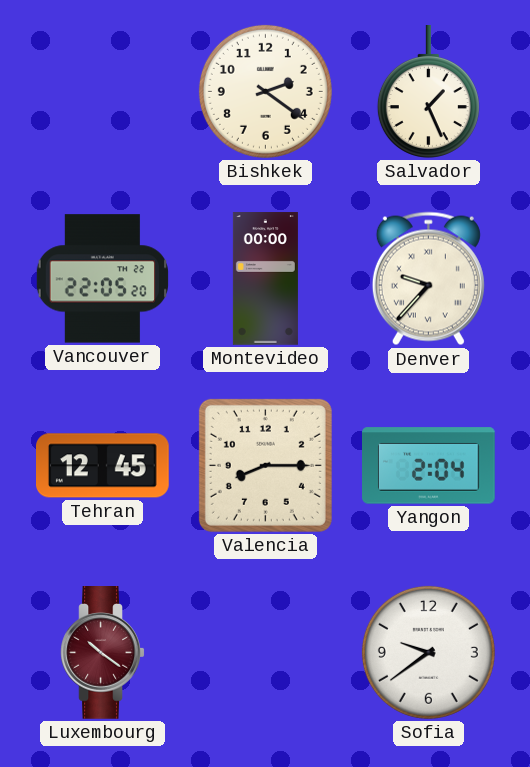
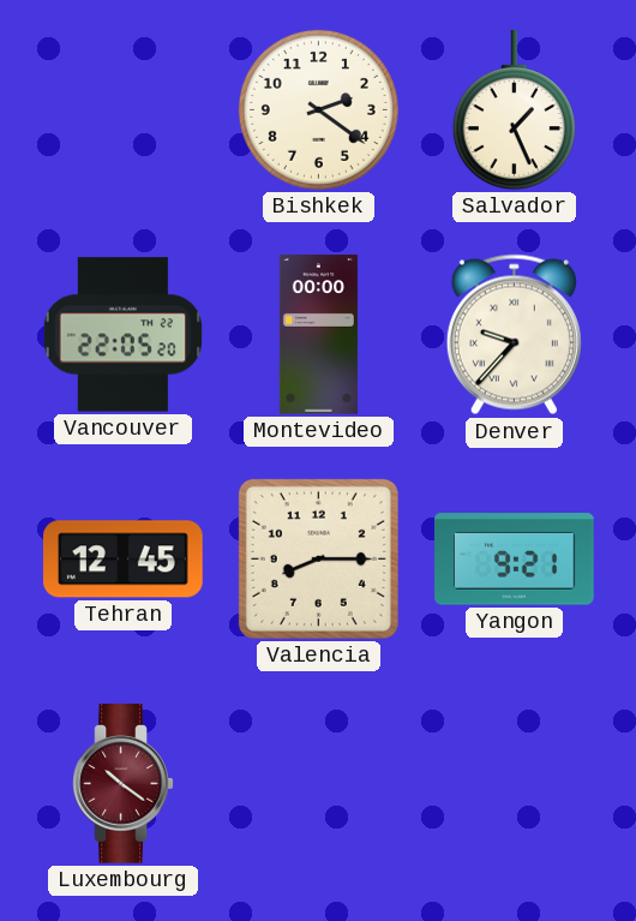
Yangon: 2:04 -> 9:21
Sofia: 9:39 -> none
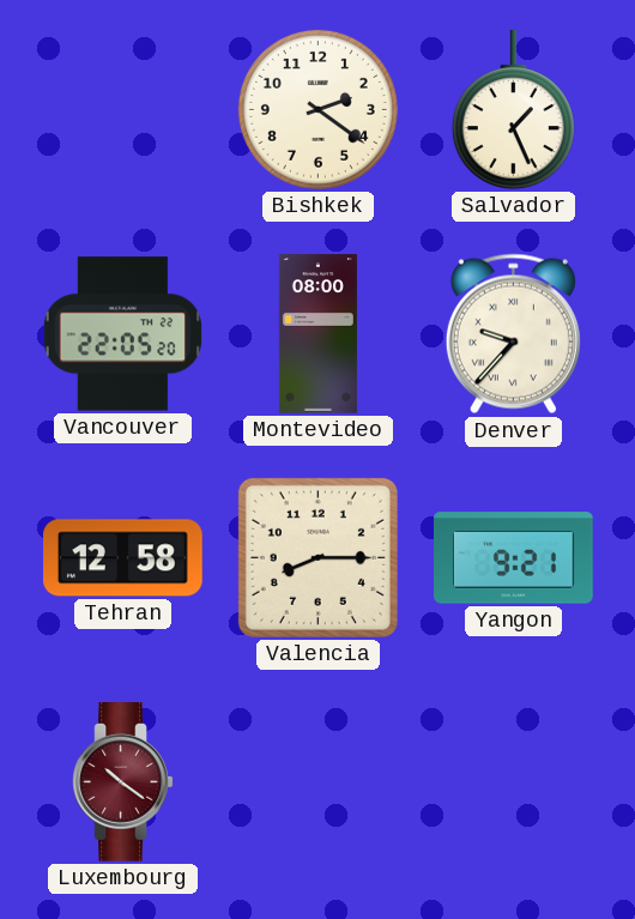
Montevideo: 00:00 -> 08:00
Tehran: 12:45 -> 12:58
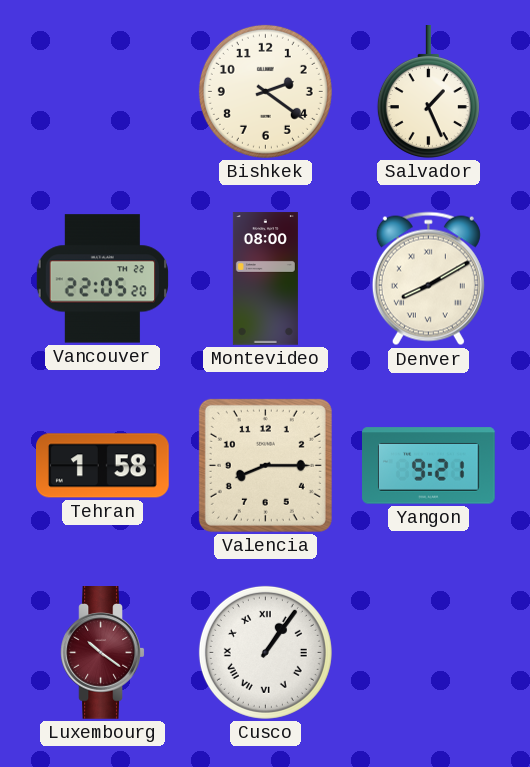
Denver: 9:37 -> 8:10
Tehran: 12:58 -> 1:58
Cusco: none -> 1:06
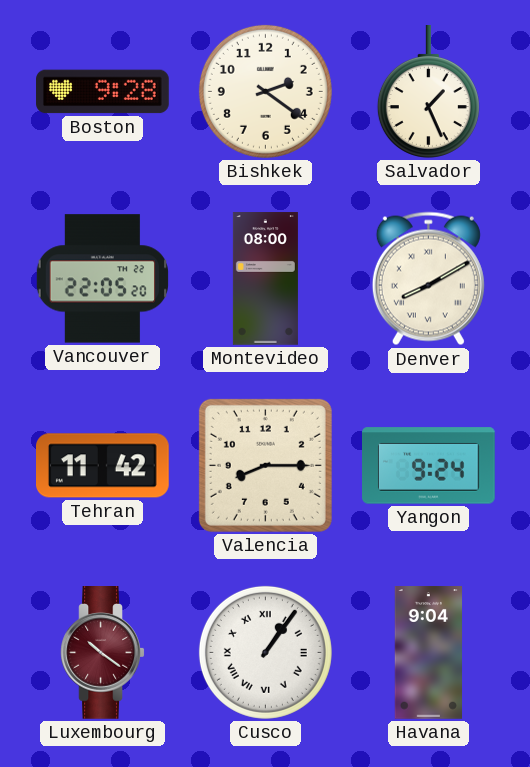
Boston: none -> 9:28
Tehran: 1:58 -> 11:42
Yangon: 9:21 -> 9:24
Havana: none -> 9:04
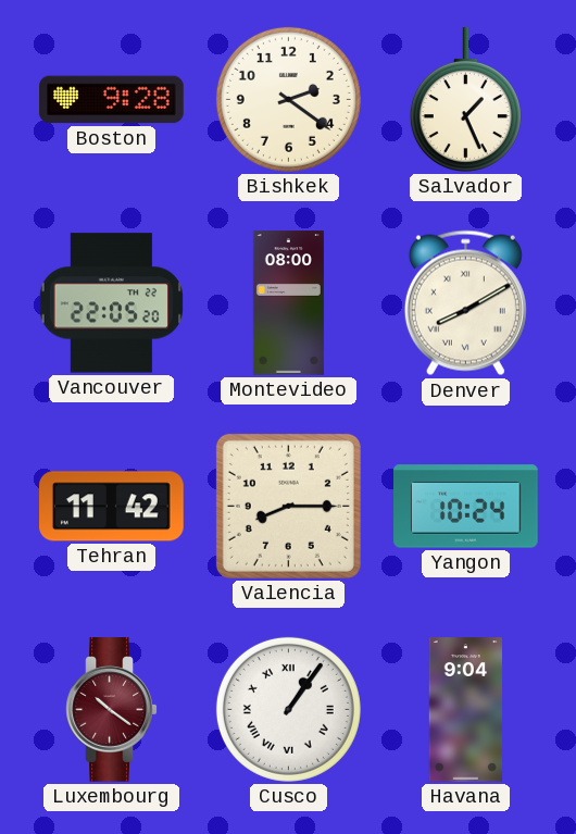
Yangon: 9:24 -> 10:24
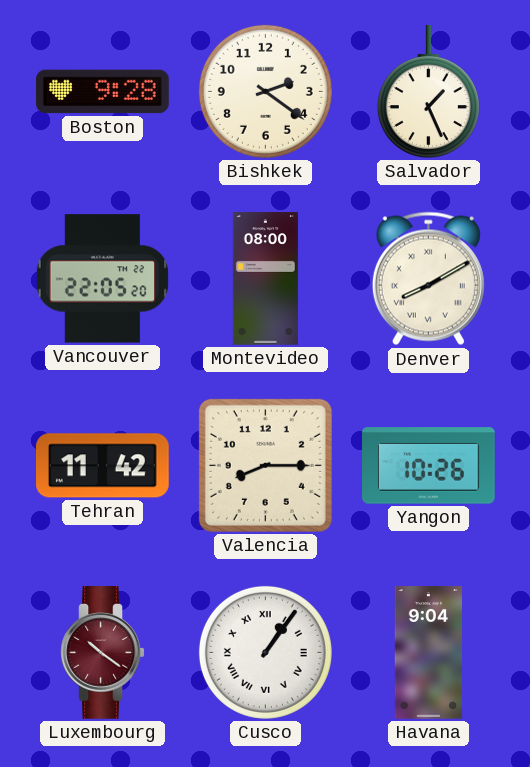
Yangon: 10:24 -> 10:26
